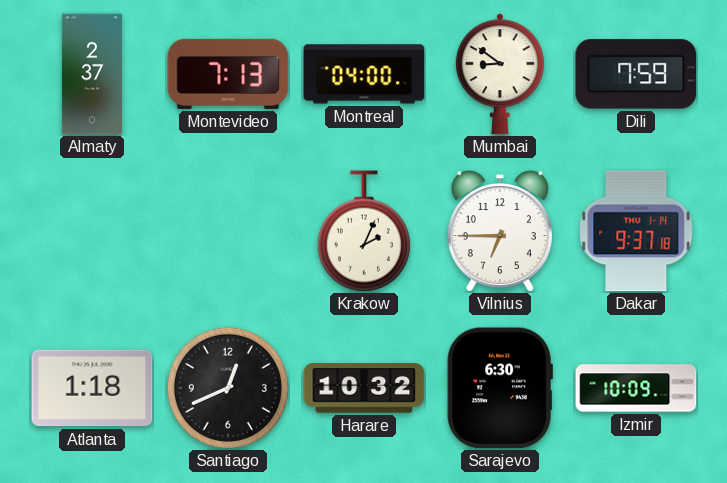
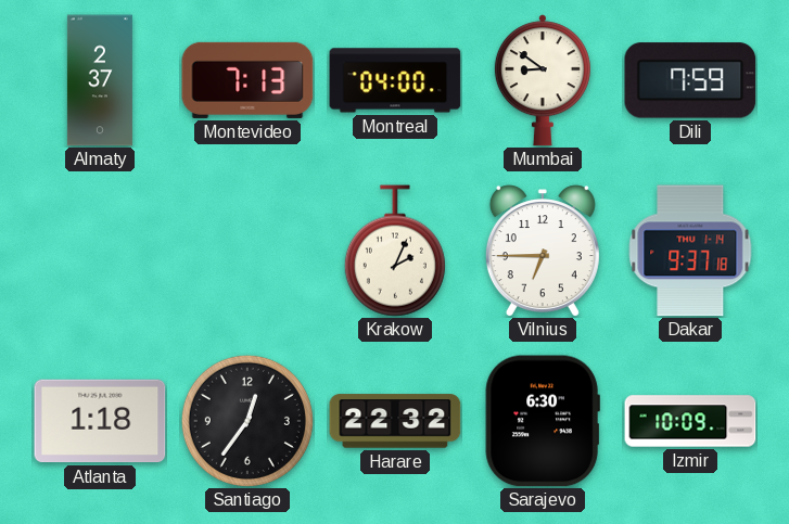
Santiago: 12:41 -> 12:36
Harare: 10:32 -> 22:32
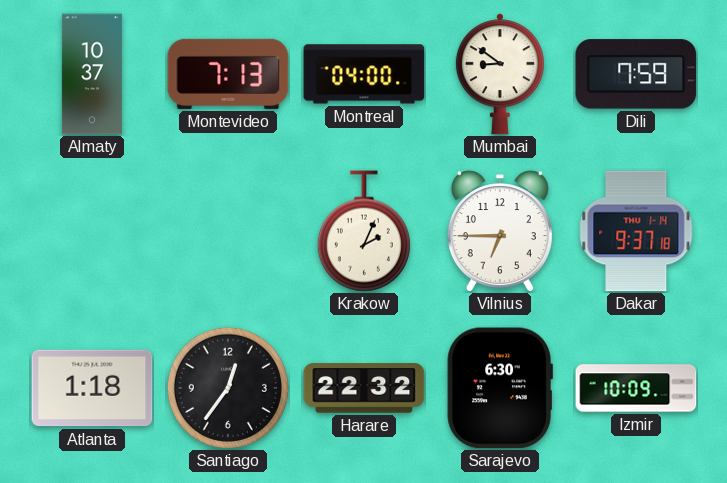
Almaty: 2:37 -> 10:37
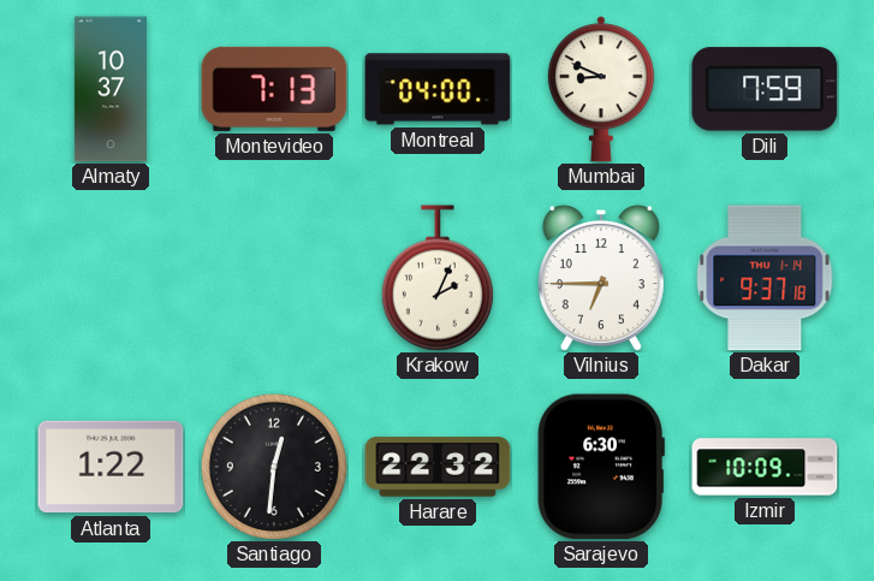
Mumbai: 8:51 -> 8:49
Atlanta: 1:18 -> 1:22
Santiago: 12:36 -> 12:31
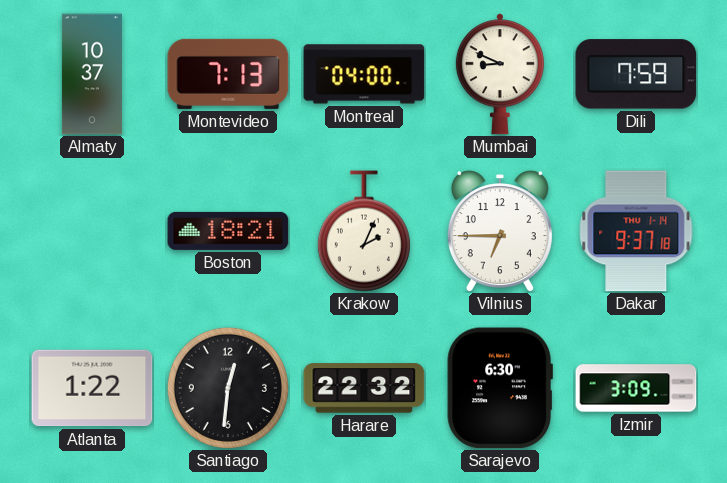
Boston: none -> 18:21
Izmir: 10:09 -> 3:09
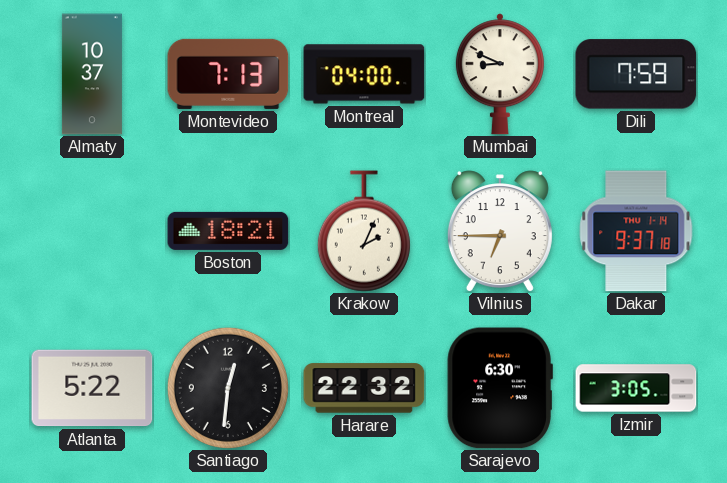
Atlanta: 1:22 -> 5:22
Izmir: 3:09 -> 3:05
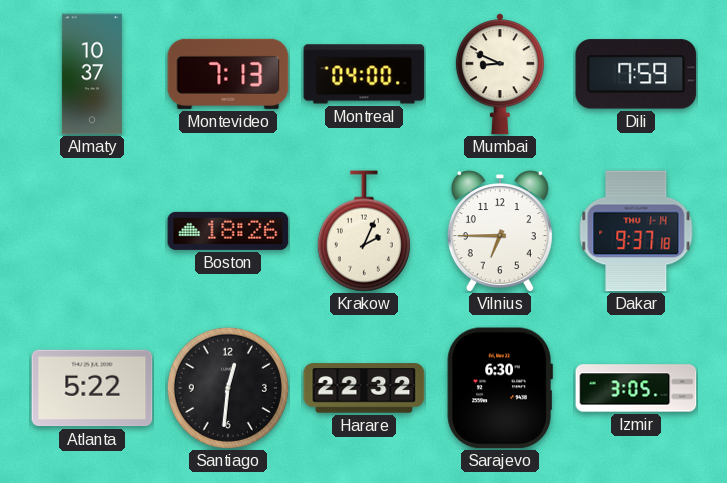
Boston: 18:21 -> 18:26
